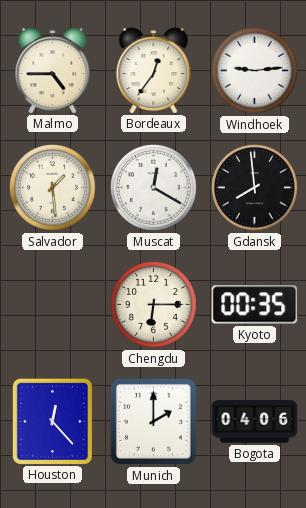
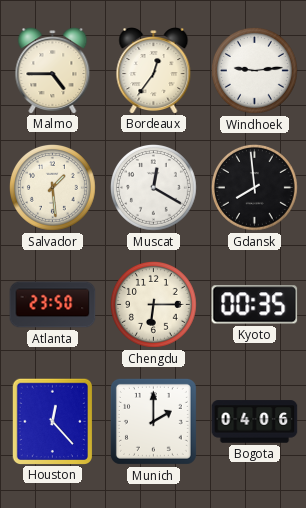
Atlanta: none -> 23:50
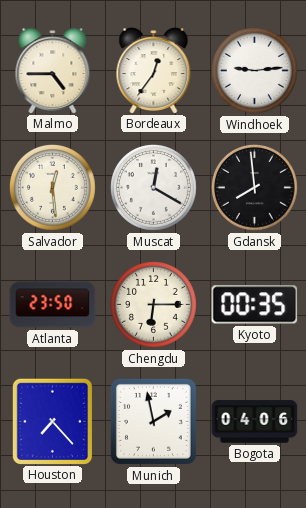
Salvador: 1:29 -> 12:29
Houston: 12:23 -> 7:23
Munich: 2:00 -> 1:58
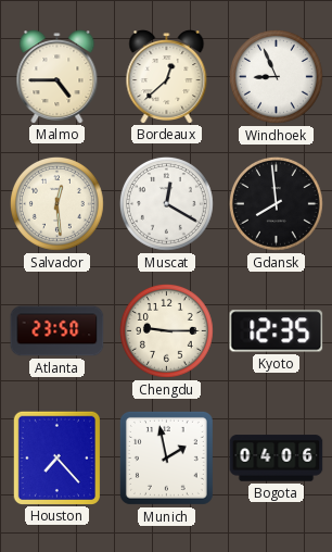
Bordeaux: 12:36 -> 12:38
Windhoek: 9:14 -> 8:56
Chengdu: 6:15 -> 9:15
Kyoto: 00:35 -> 12:35
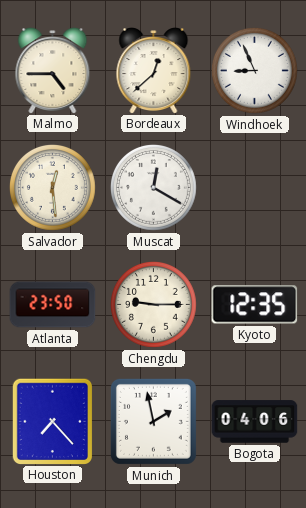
Gdansk: 7:59 -> none
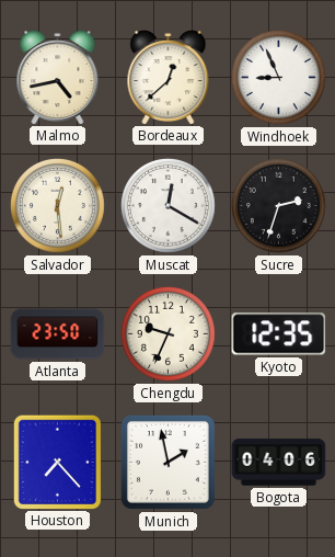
Malmo: 4:45 -> 4:43
Sucre: none -> 2:33
Chengdu: 9:15 -> 9:34
